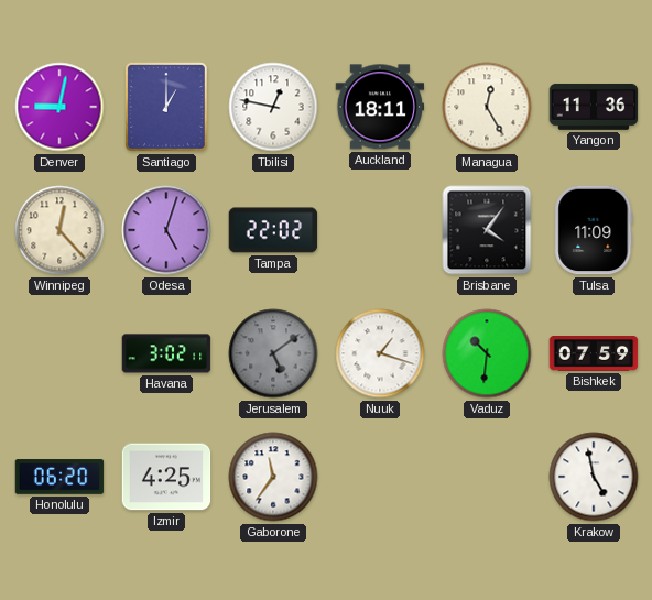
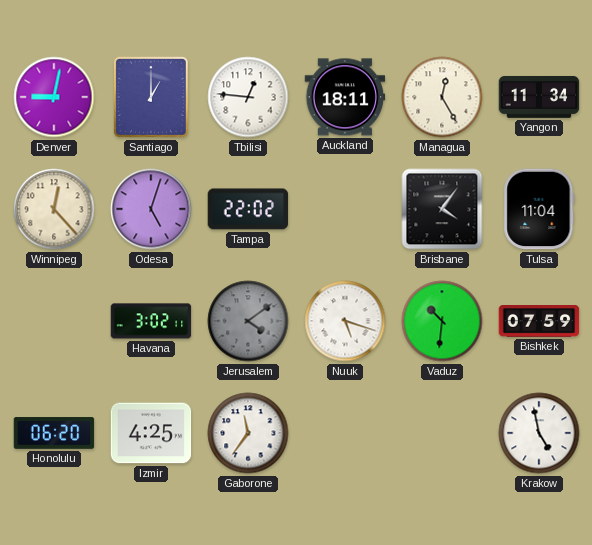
Tbilisi: 12:47 -> 12:46
Yangon: 11:36 -> 11:34
Tulsa: 11:09 -> 11:04
Jerusalem: 5:09 -> 4:09
Nuuk: 1:18 -> 5:18
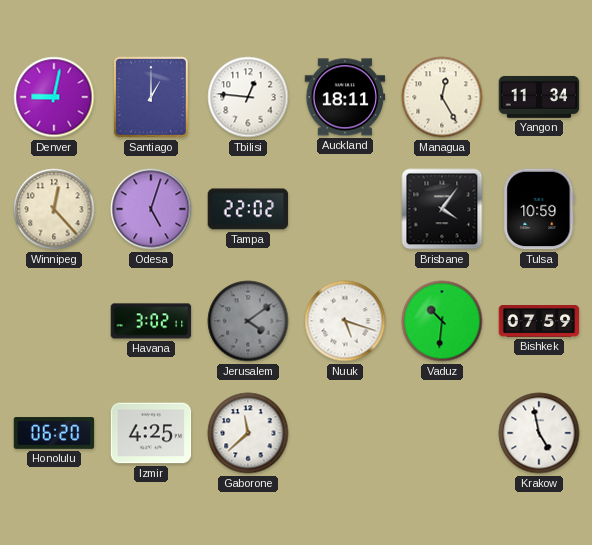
Tulsa: 11:04 -> 10:59
Gaborone: 11:36 -> 11:38
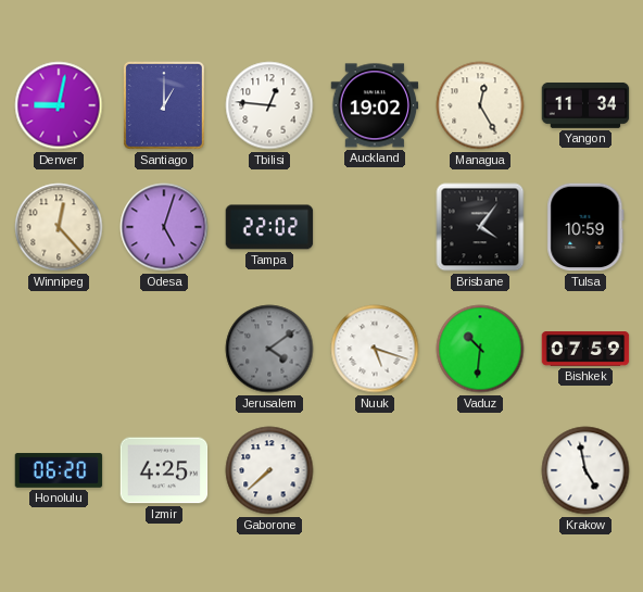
Auckland: 18:11 -> 19:02
Havana: 3:02 -> none
Gaborone: 11:38 -> 7:38
